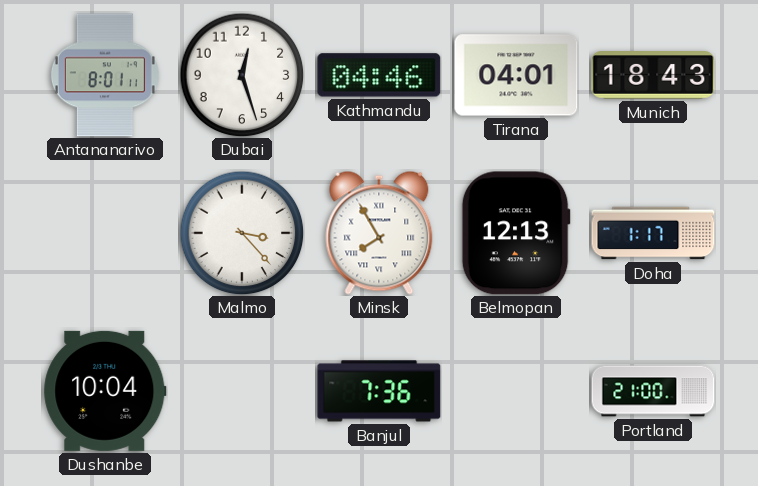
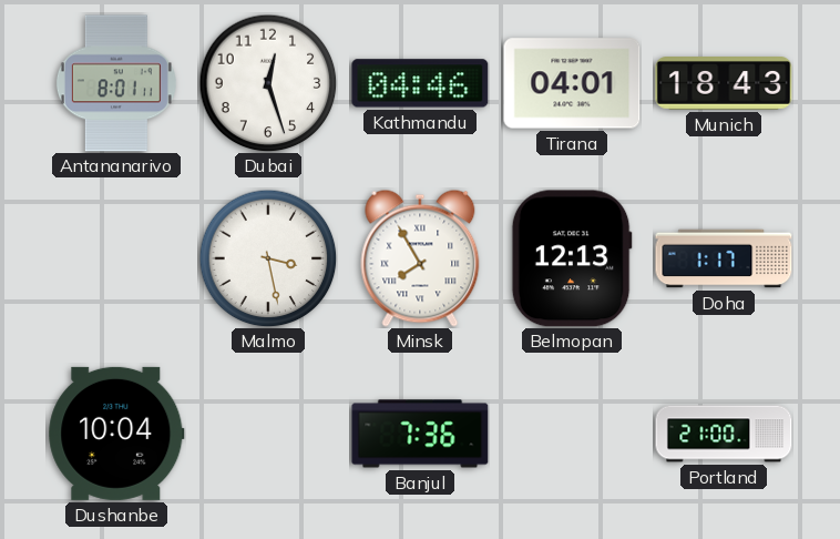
Malmo: 3:23 -> 3:28
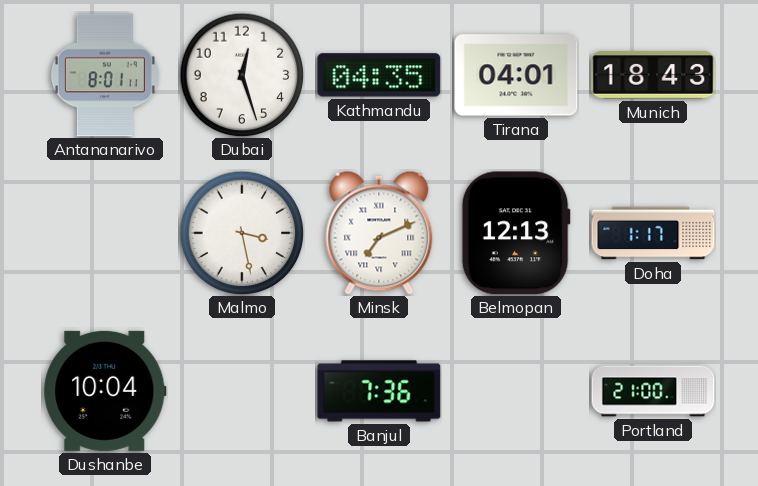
Kathmandu: 04:46 -> 04:35
Minsk: 7:55 -> 7:11
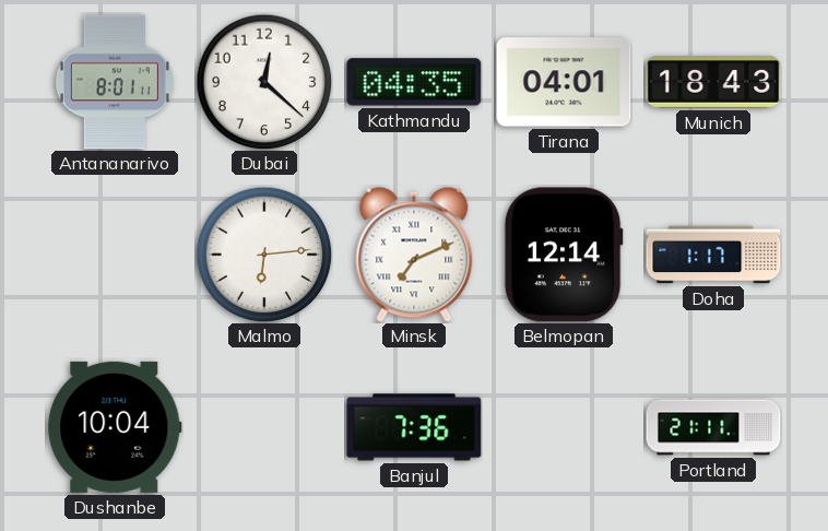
Dubai: 12:27 -> 12:22
Malmo: 3:28 -> 6:14
Belmopan: 12:13 -> 12:14
Portland: 21:00 -> 21:11
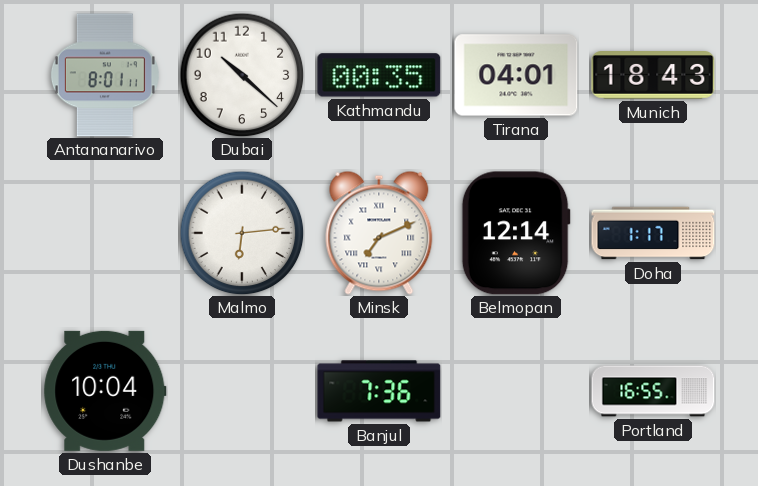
Dubai: 12:22 -> 10:22
Kathmandu: 04:35 -> 00:35
Portland: 21:11 -> 16:55
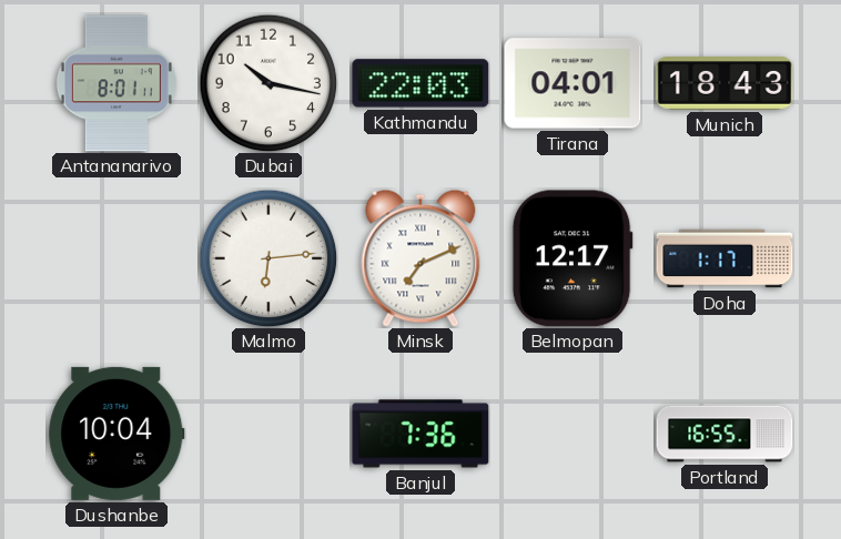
Dubai: 10:22 -> 10:17
Kathmandu: 00:35 -> 22:03
Belmopan: 12:14 -> 12:17
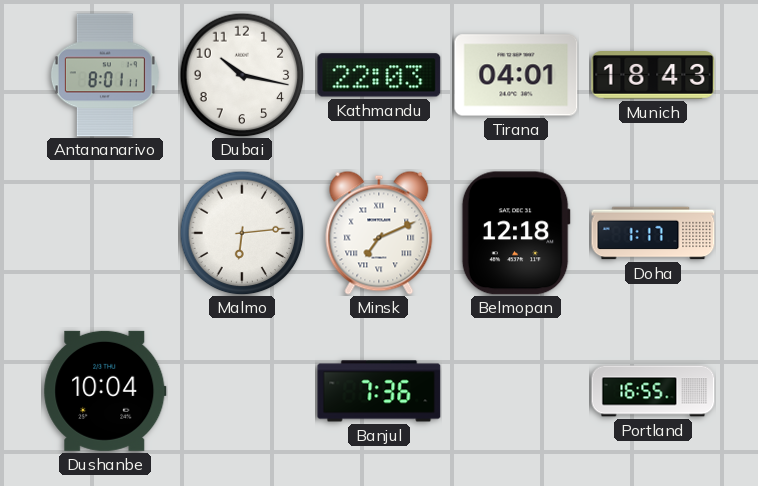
Belmopan: 12:17 -> 12:18
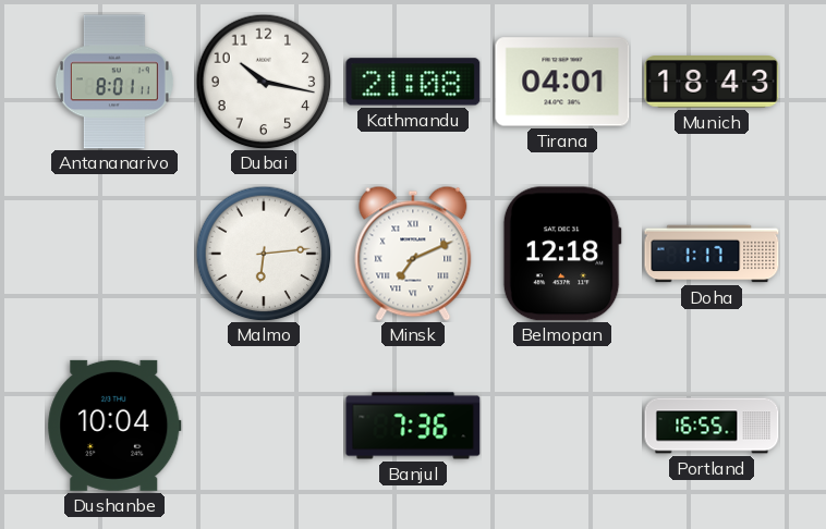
Kathmandu: 22:03 -> 21:08
